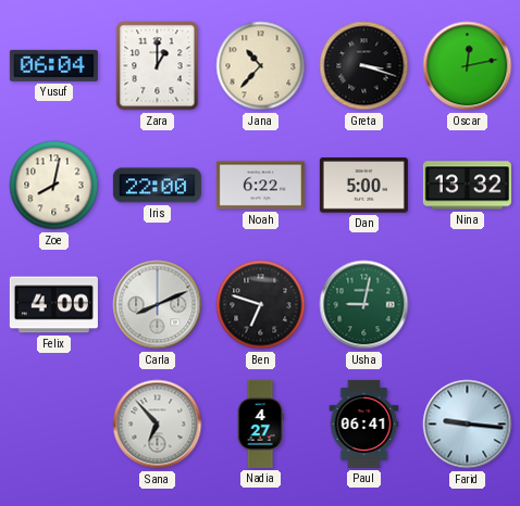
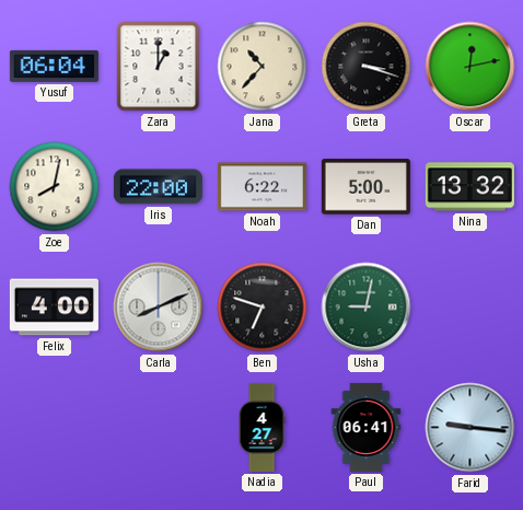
Sana: 6:53 -> none
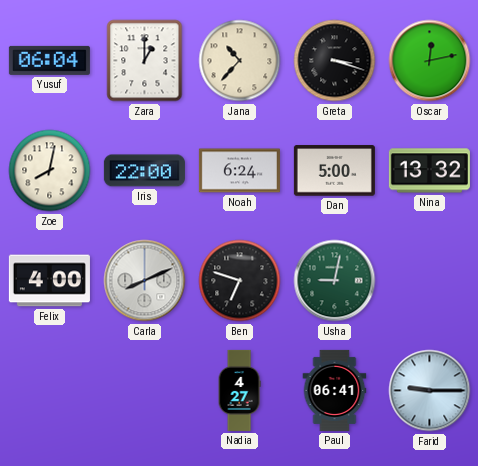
Noah: 6:22 -> 6:24
Farid: 9:16 -> 9:15
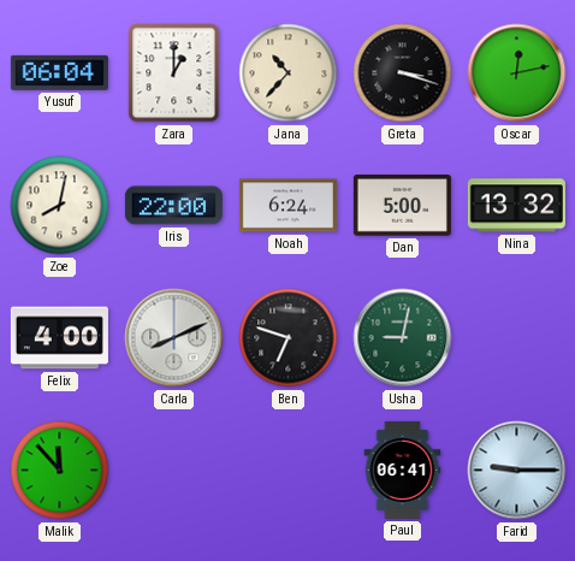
Malik: none -> 11:53
Nadia: 4:27 -> none
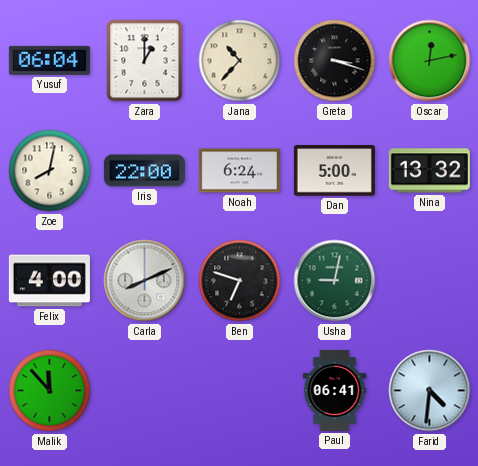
Farid: 9:15 -> 4:31
